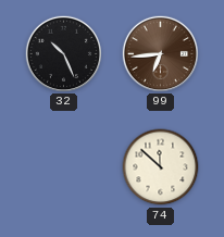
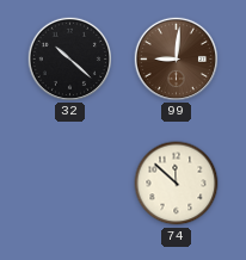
32: 10:26 -> 10:22
99: 6:44 -> 9:01
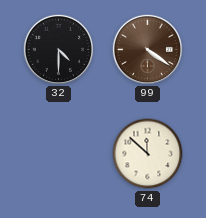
32: 10:22 -> 4:30
99: 9:01 -> 4:21
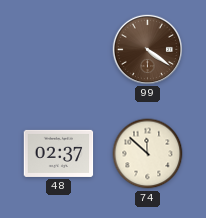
32: 4:30 -> none
48: none -> 02:37
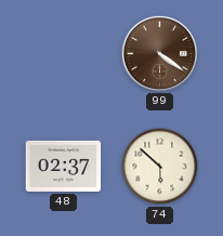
74: 11:52 -> 5:52
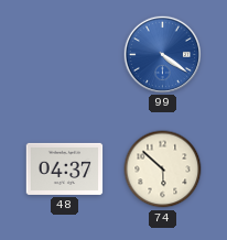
99 dial: brown -> blue
48: 02:37 -> 04:37
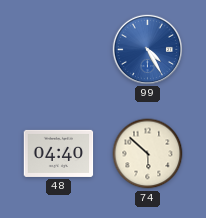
99: 4:21 -> 4:25
48: 04:37 -> 04:40
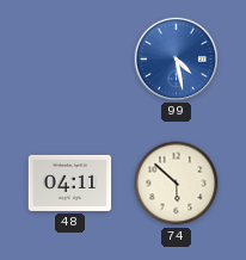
99: 4:25 -> 4:28
48: 04:40 -> 04:11
